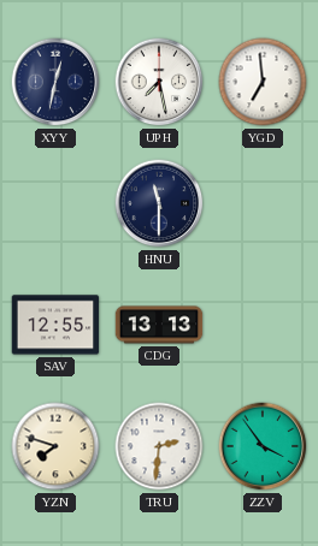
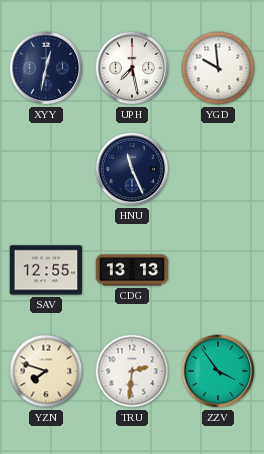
YGD: 6:59 -> 9:59
HNU: 11:30 -> 11:26
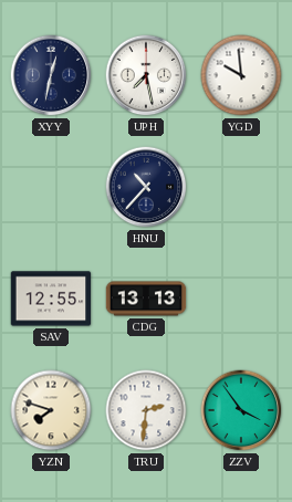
HNU: 11:26 -> 10:37
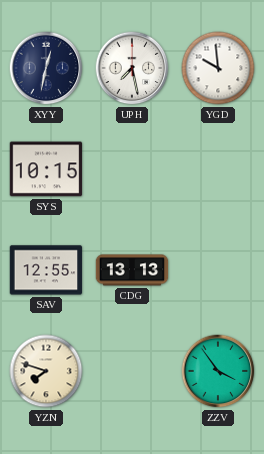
SYS: none -> 10:15
HNU: 10:37 -> none
TRU: 2:31 -> none
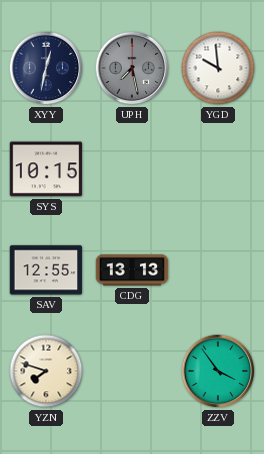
UPH dial: white -> grey
